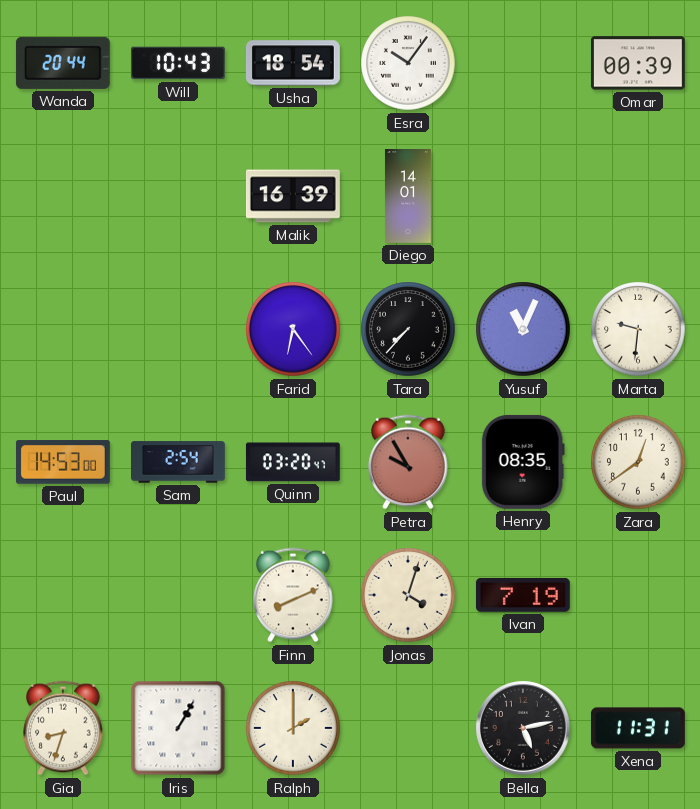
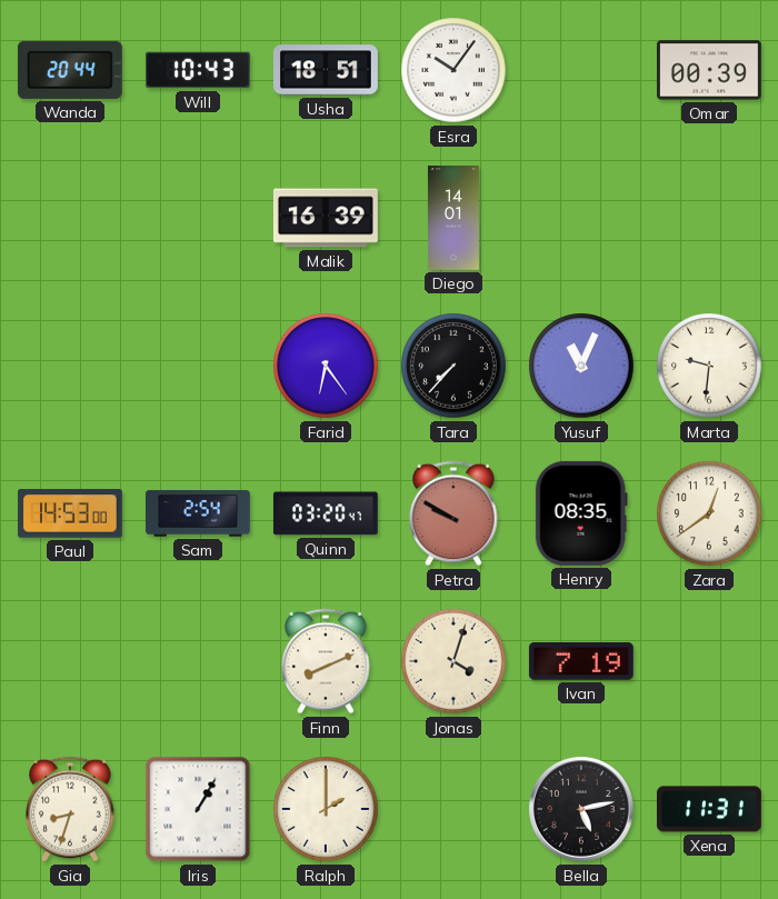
Usha: 18:54 -> 18:51
Petra: 9:55 -> 9:50
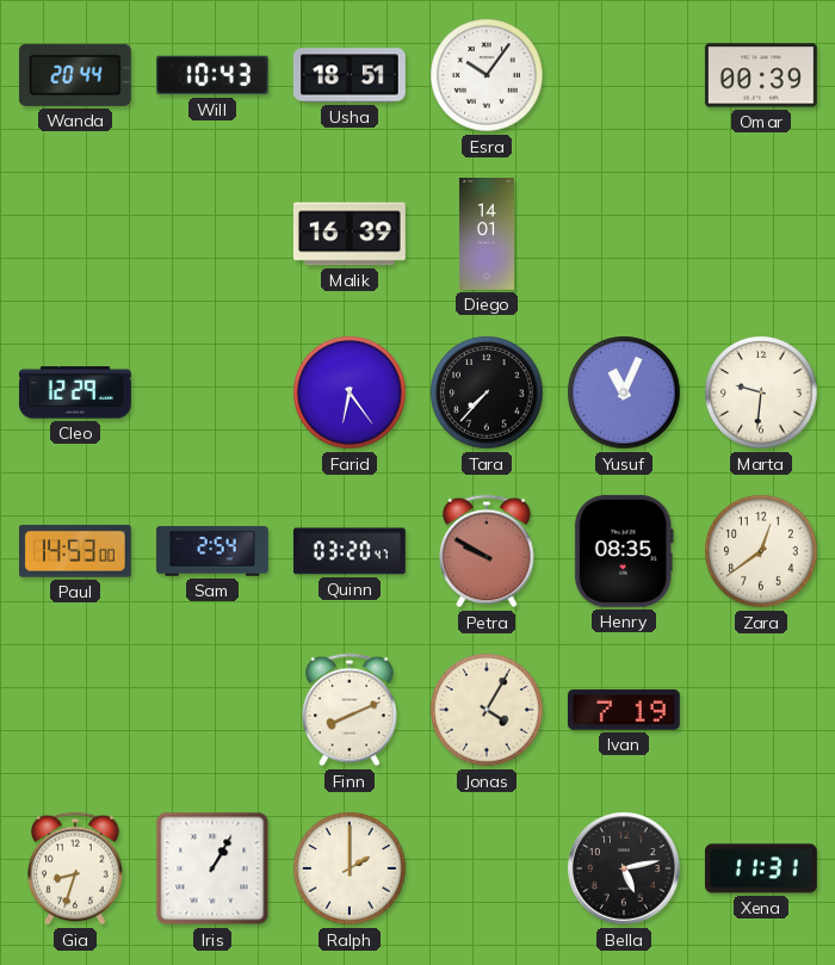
Cleo: none -> 12:29
Jonas: 4:03 -> 4:05
